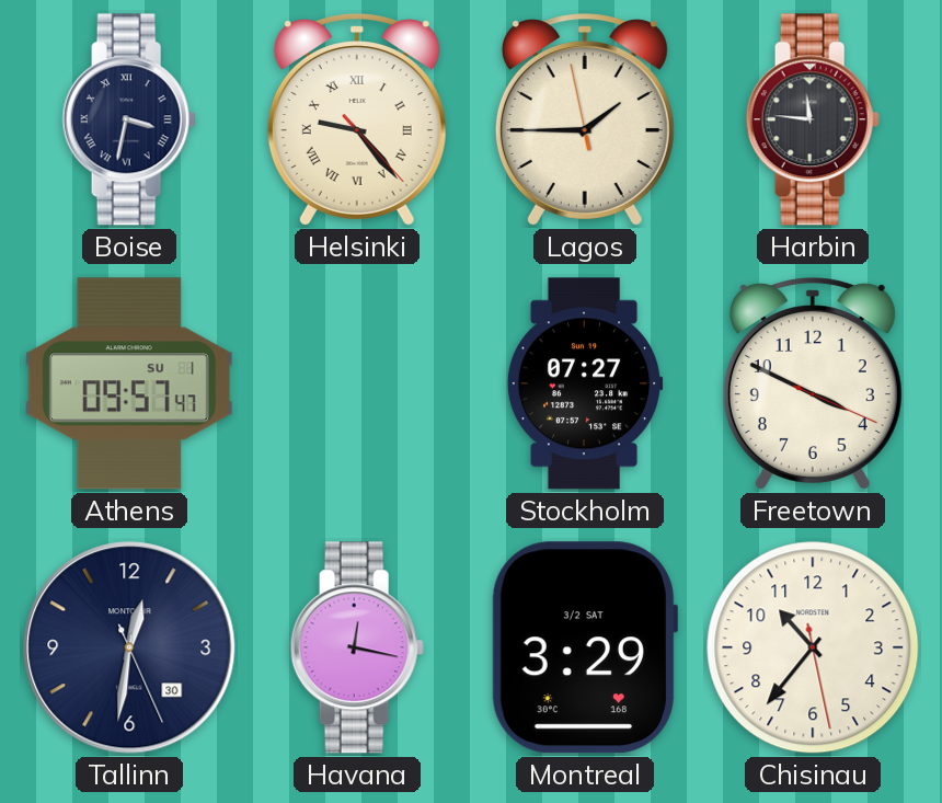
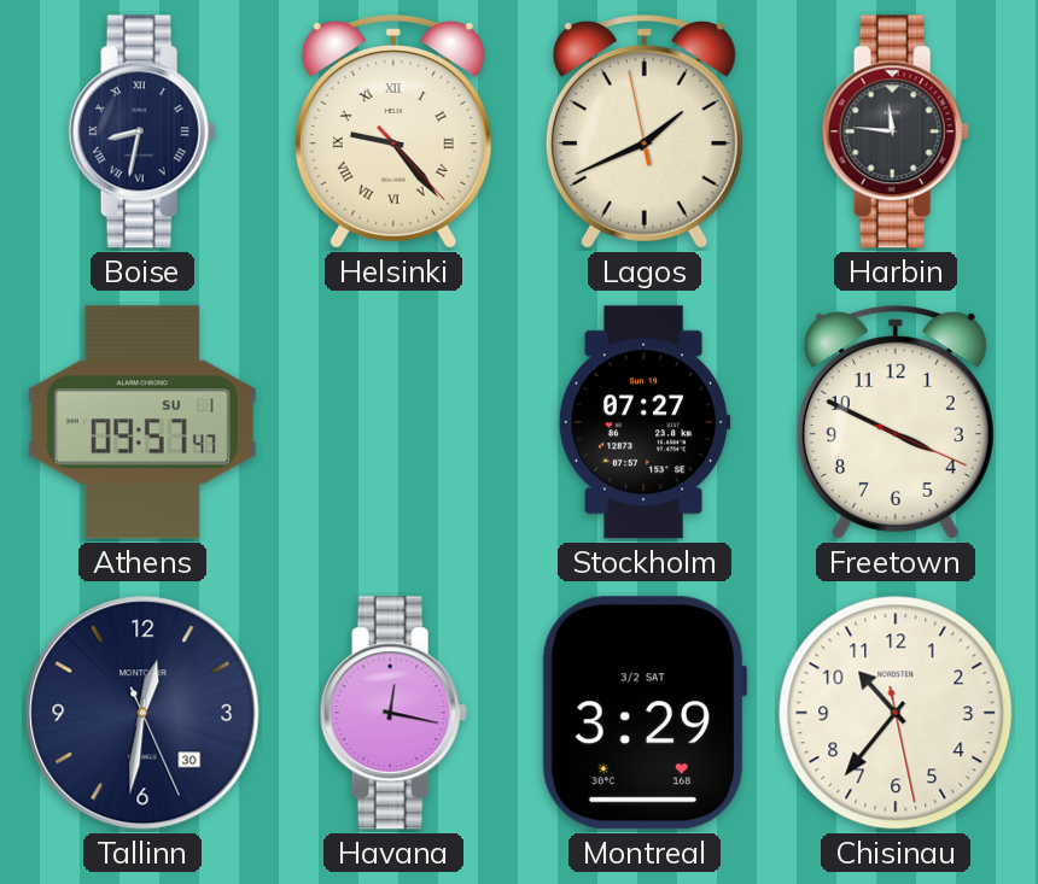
Boise: 3:32 -> 8:32
Lagos: 1:44 -> 1:40
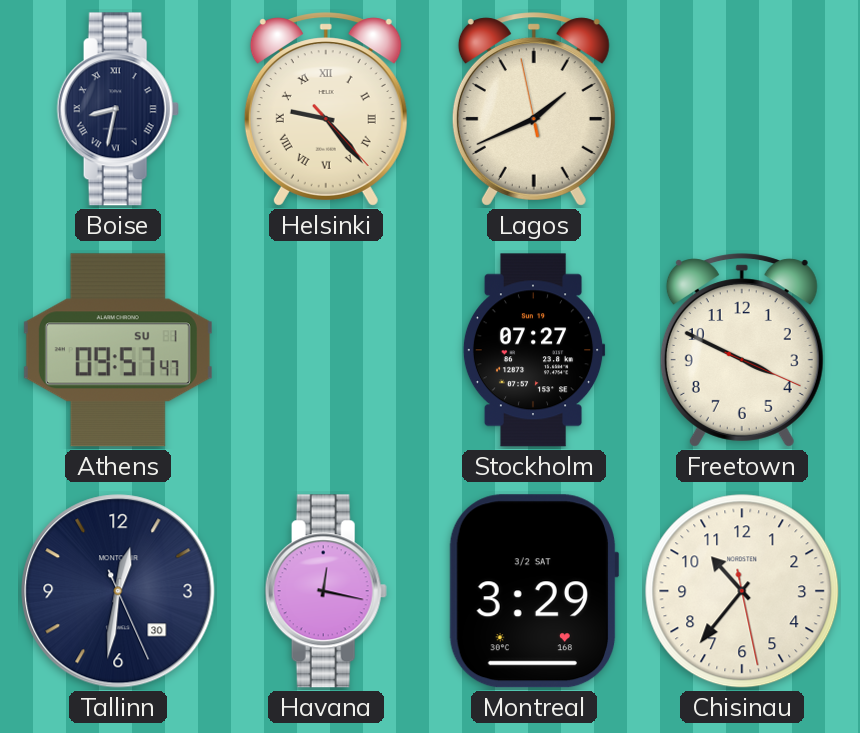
Harbin: 11:46 -> none
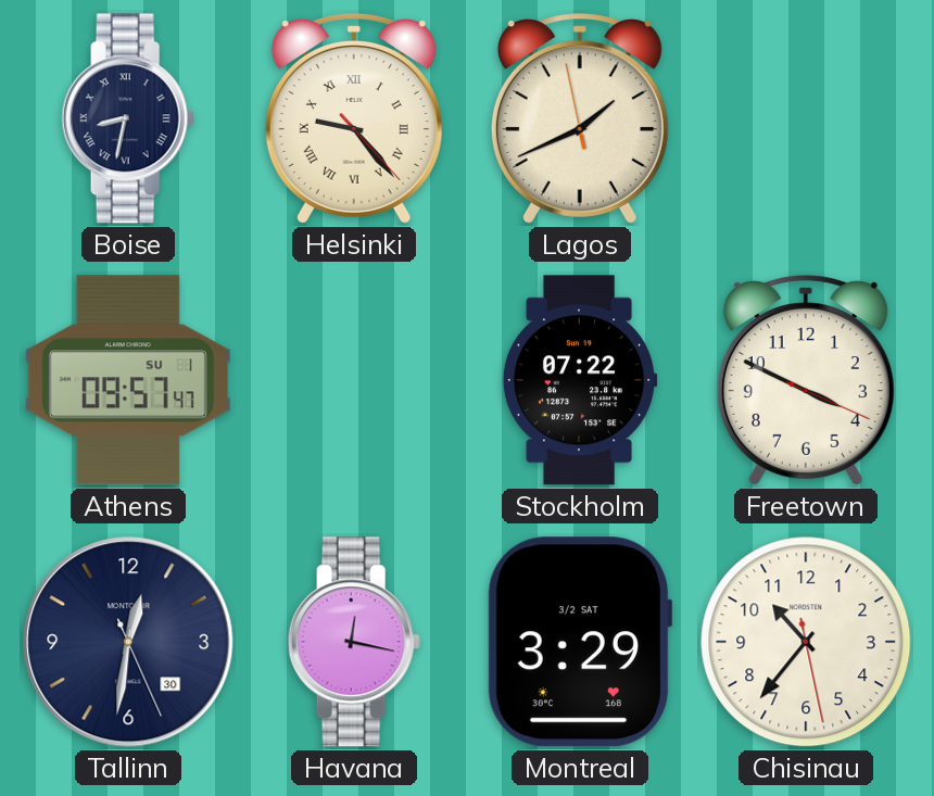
Stockholm: 07:27 -> 07:22
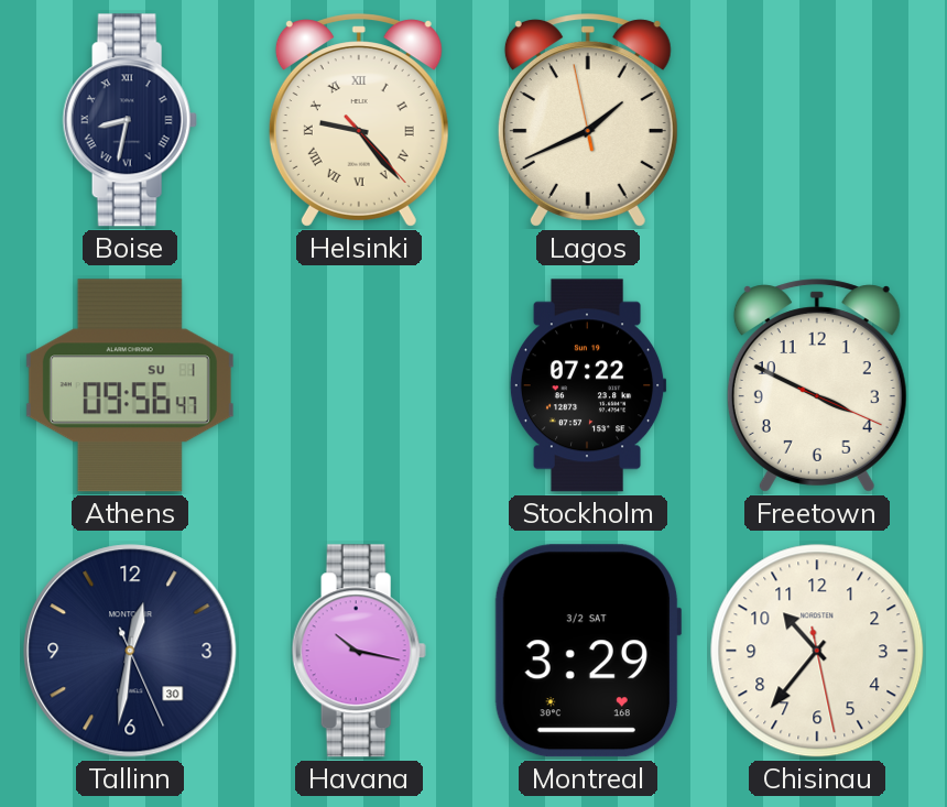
Athens: 09:57 -> 09:56
Havana: 12:17 -> 10:17
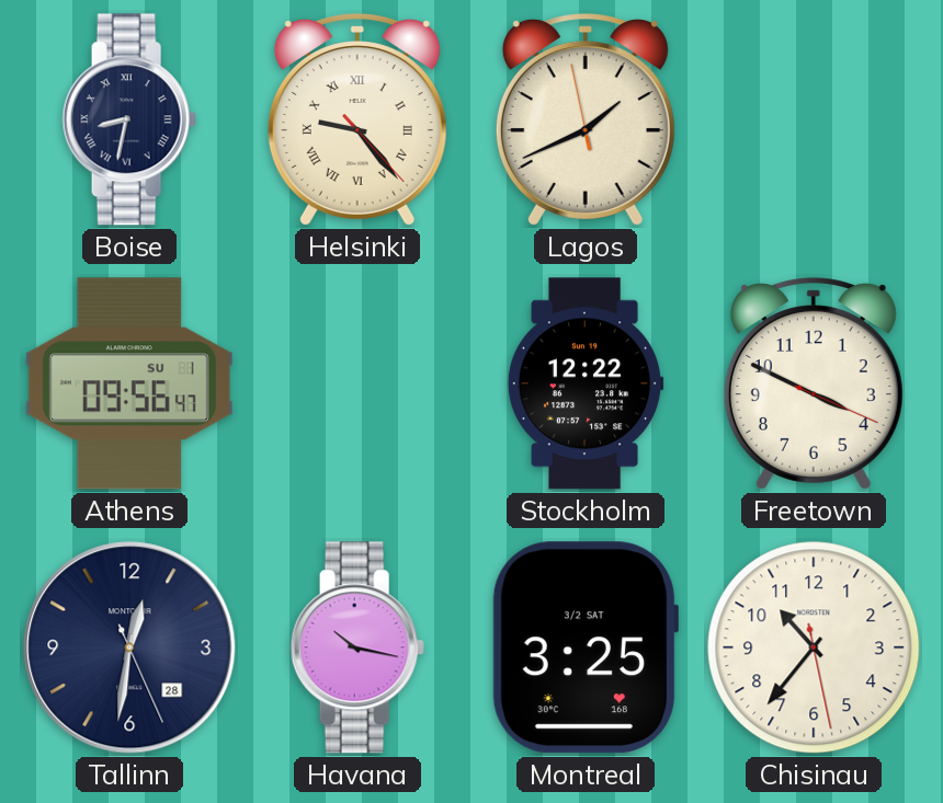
Stockholm: 07:22 -> 12:22
Tallinn date: 30 -> 28
Montreal: 3:29 -> 3:25
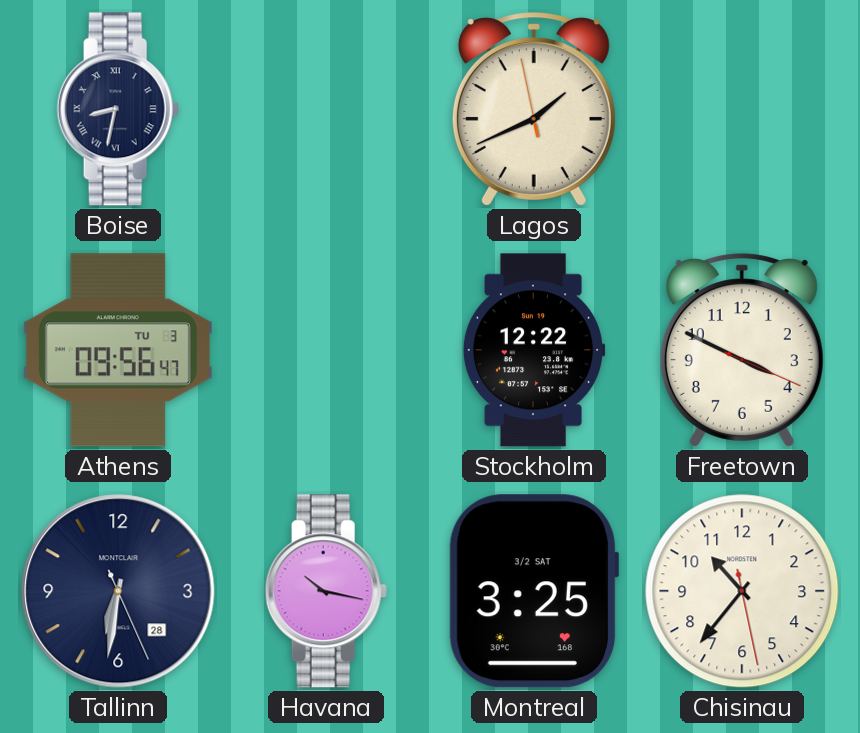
Helsinki: 9:23 -> none
Athens date: SU 1 -> TU 3
Tallinn: 12:31 -> 6:31
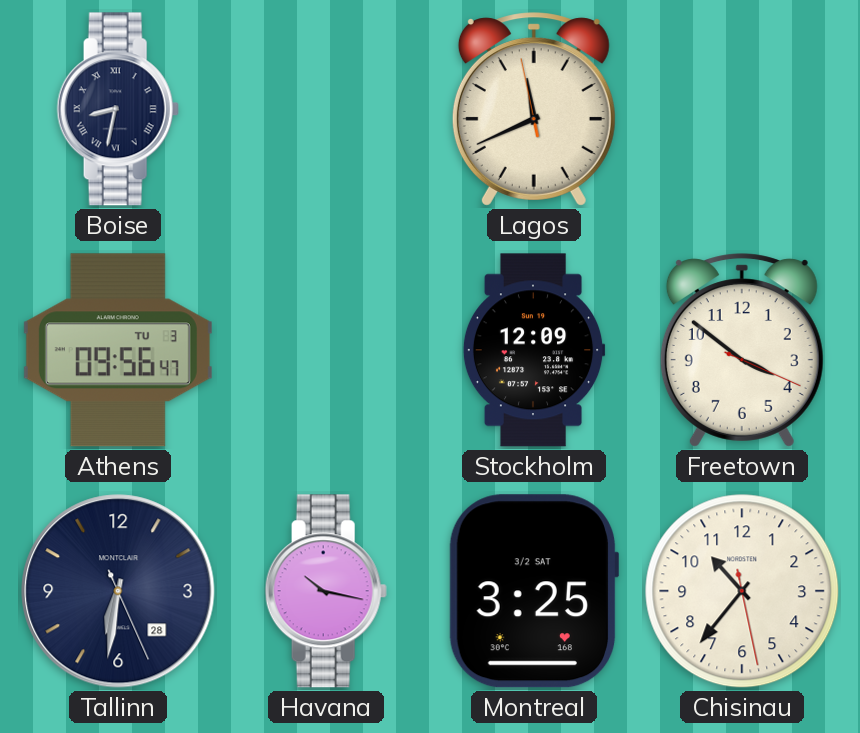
Lagos: 1:40 -> 11:40
Stockholm: 12:22 -> 12:09
Freetown: 3:49 -> 3:51
